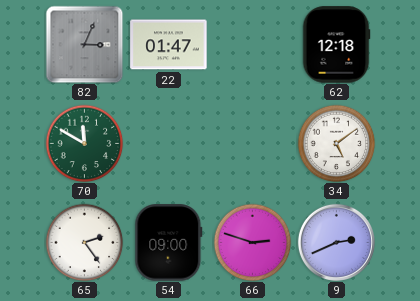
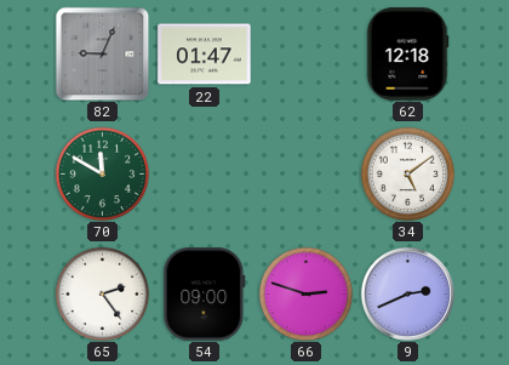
82: 3:04 -> 9:04
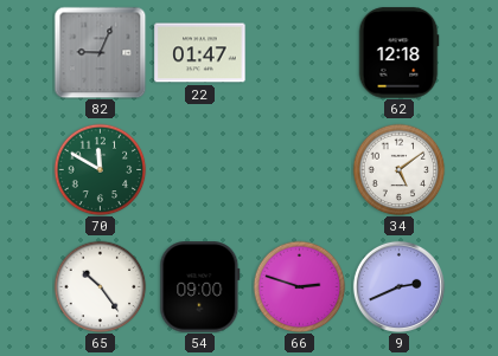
65: 2:24 -> 10:24
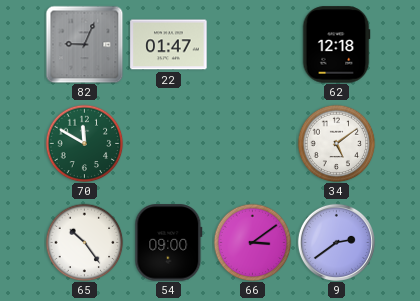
66: 2:48 -> 3:09
9: 2:41 -> 2:39
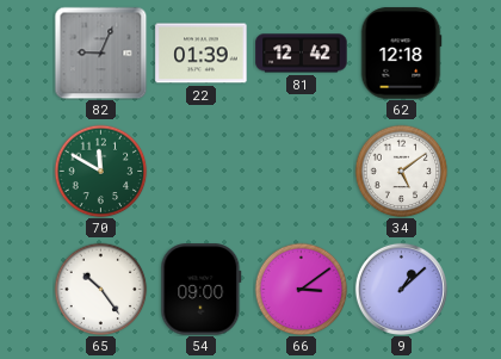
22: 01:47 -> 01:39
81: none -> 12:42
9: 2:39 -> 1:08
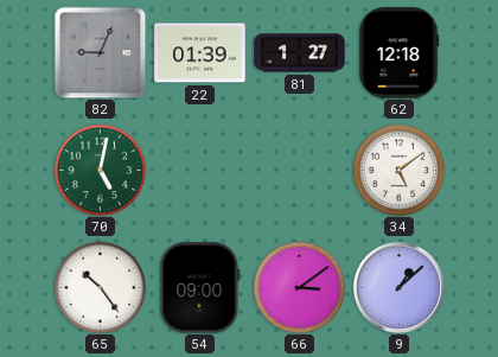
81: 12:42 -> 1:27
70: 11:50 -> 5:02
